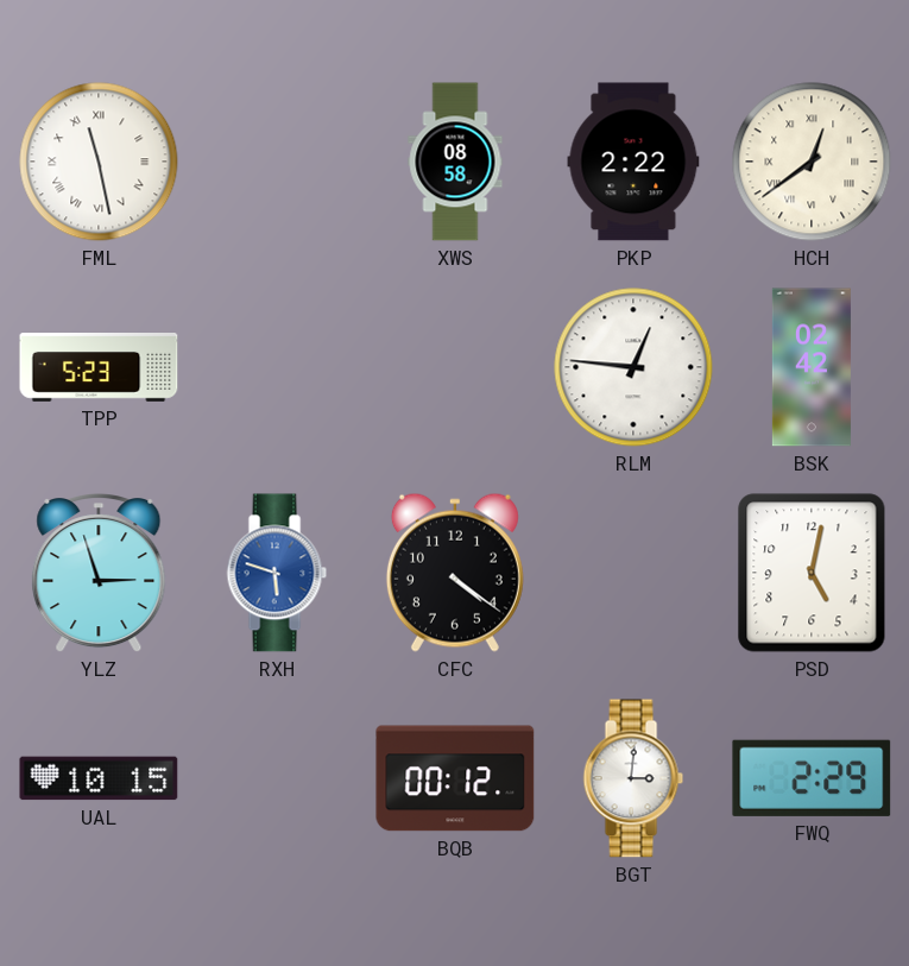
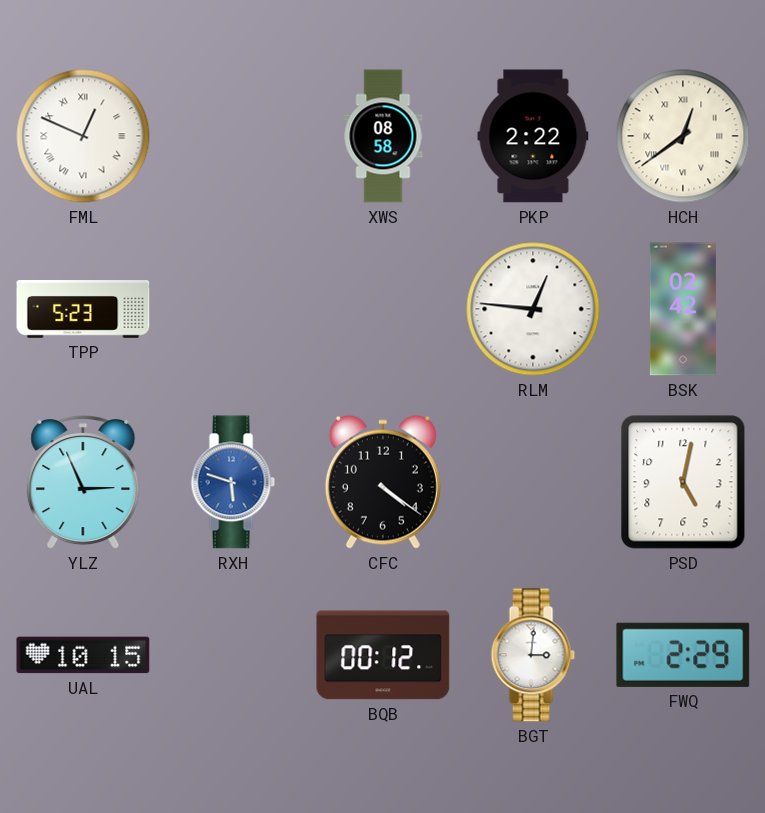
FML: 11:28 -> 12:49
YLZ: 2:57 -> 2:56
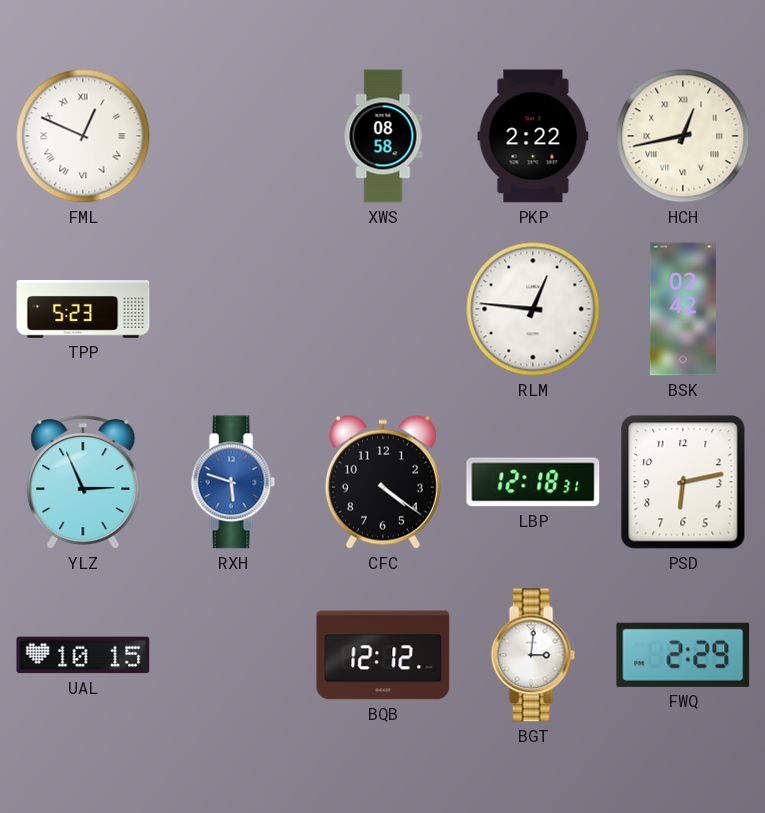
HCH: 12:39 -> 12:43
LBP: none -> 12:18
PSD: 5:02 -> 6:13
BQB: 00:12 -> 12:12
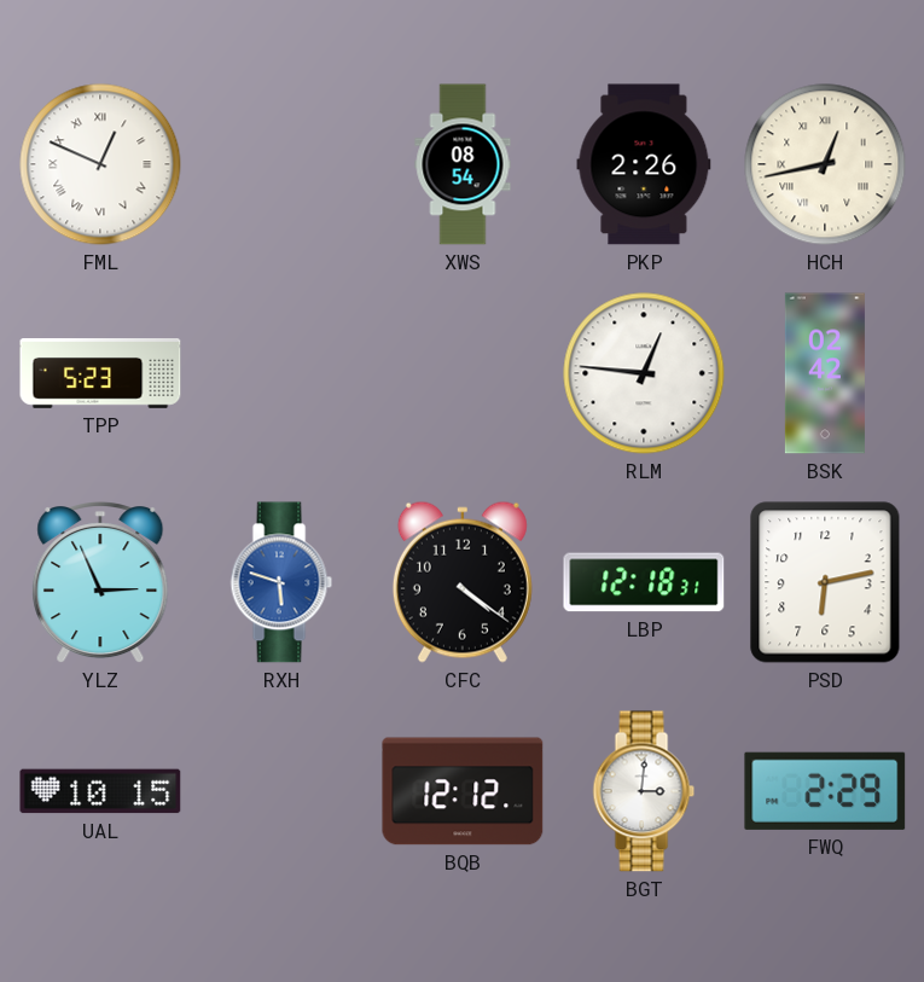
XWS: 08:58 -> 08:54
PKP: 2:22 -> 2:26
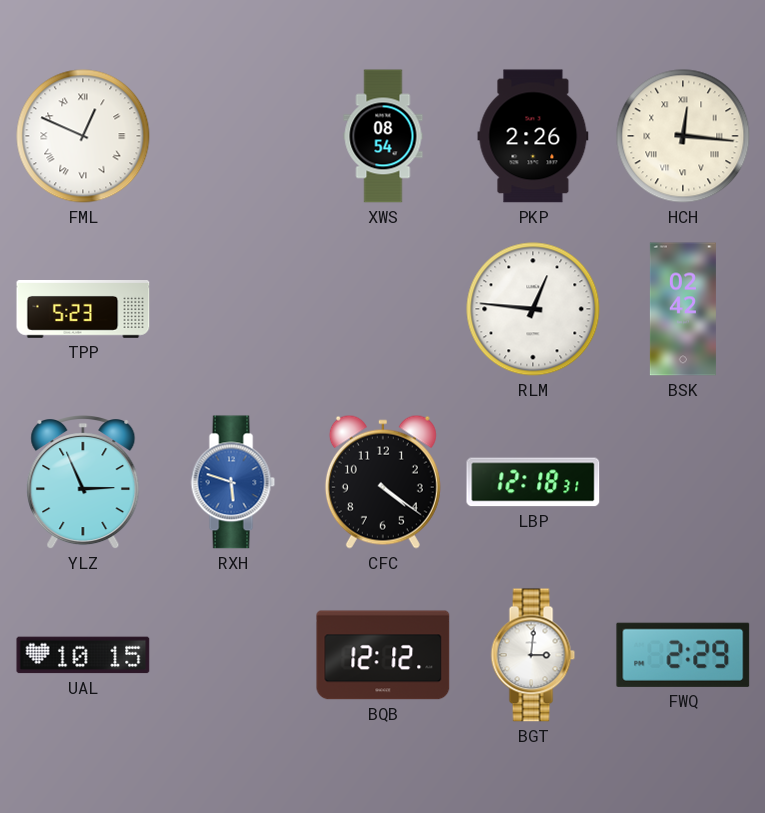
HCH: 12:43 -> 12:16
PSD: 6:13 -> none
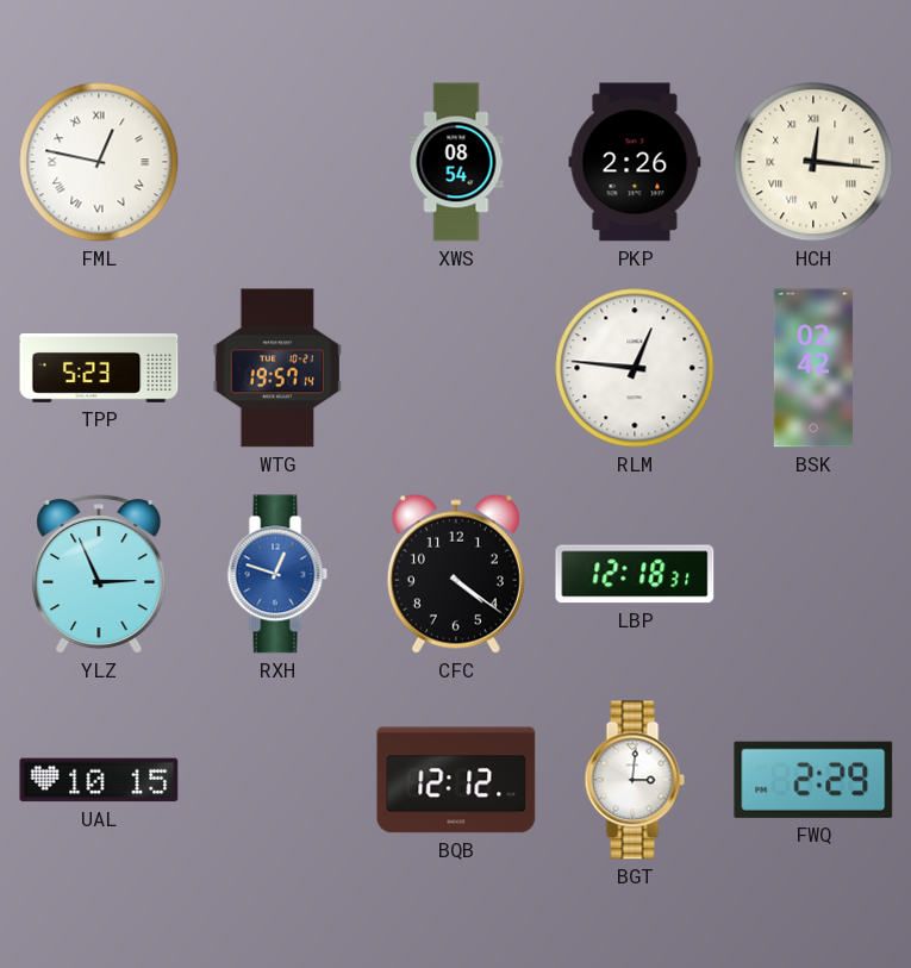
FML: 12:49 -> 12:47
WTG: none -> 19:57
RXH: 5:48 -> 12:48
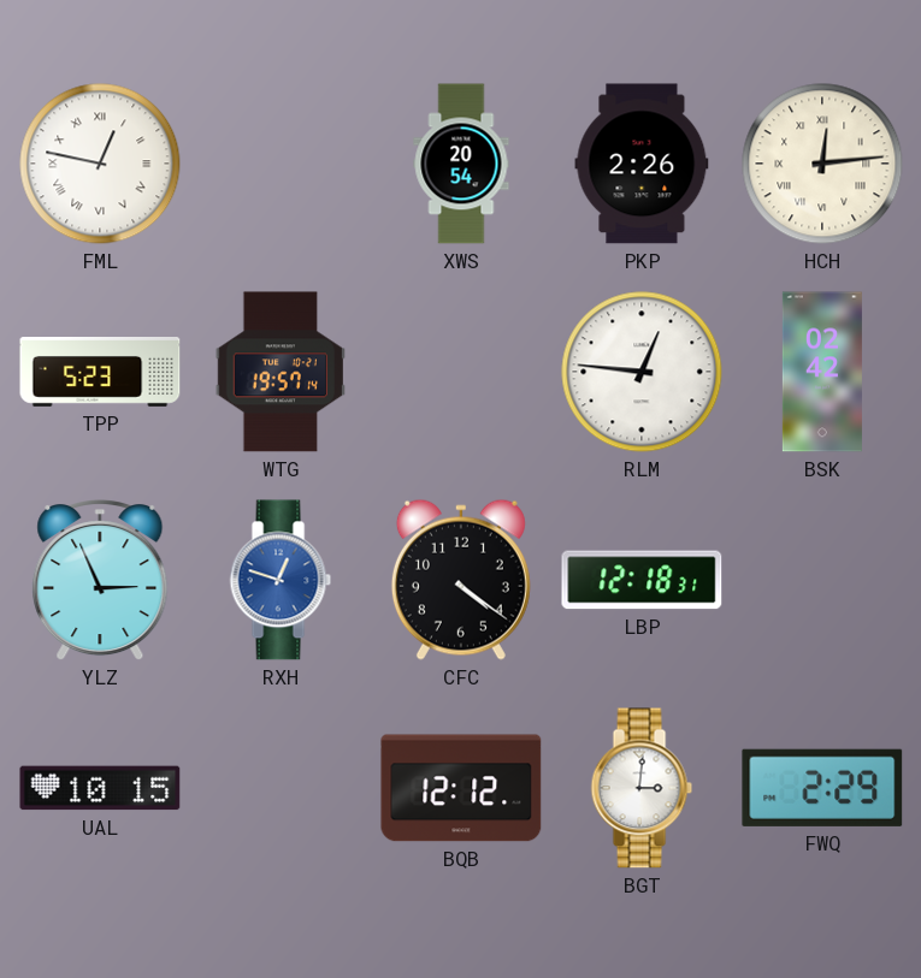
XWS: 08:54 -> 20:54
HCH: 12:16 -> 12:14
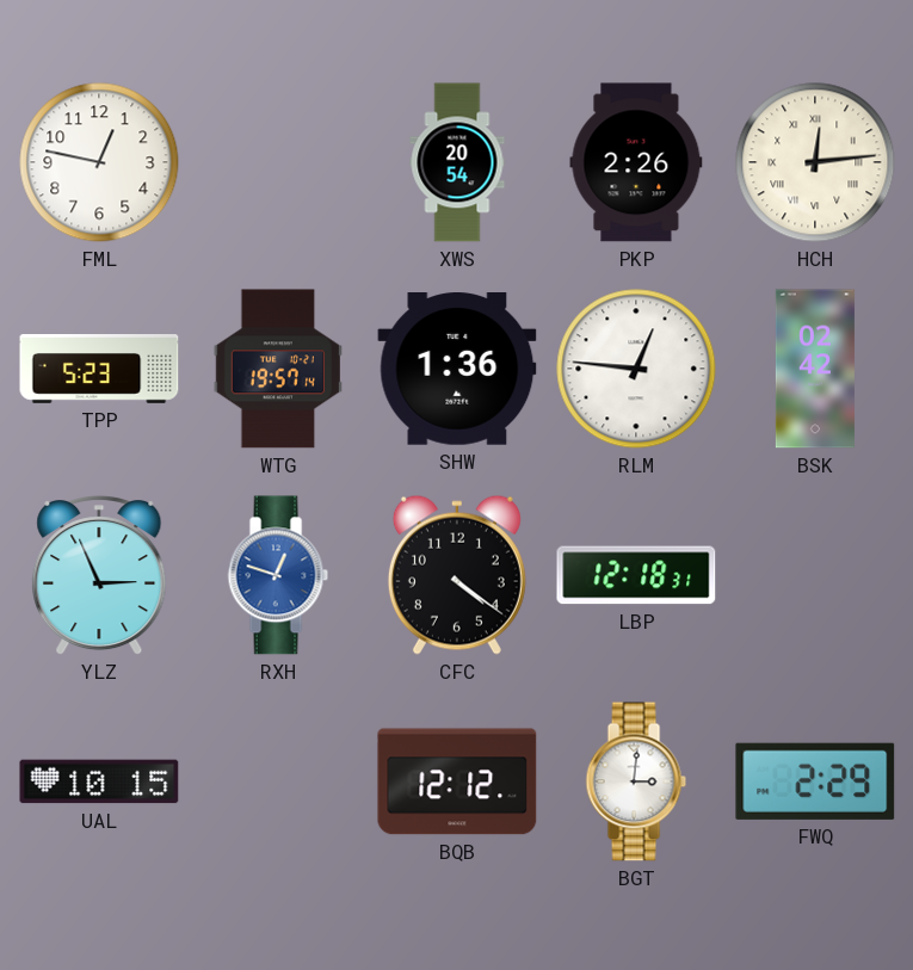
FML numerals: Roman -> Arabic
SHW: none -> 1:36
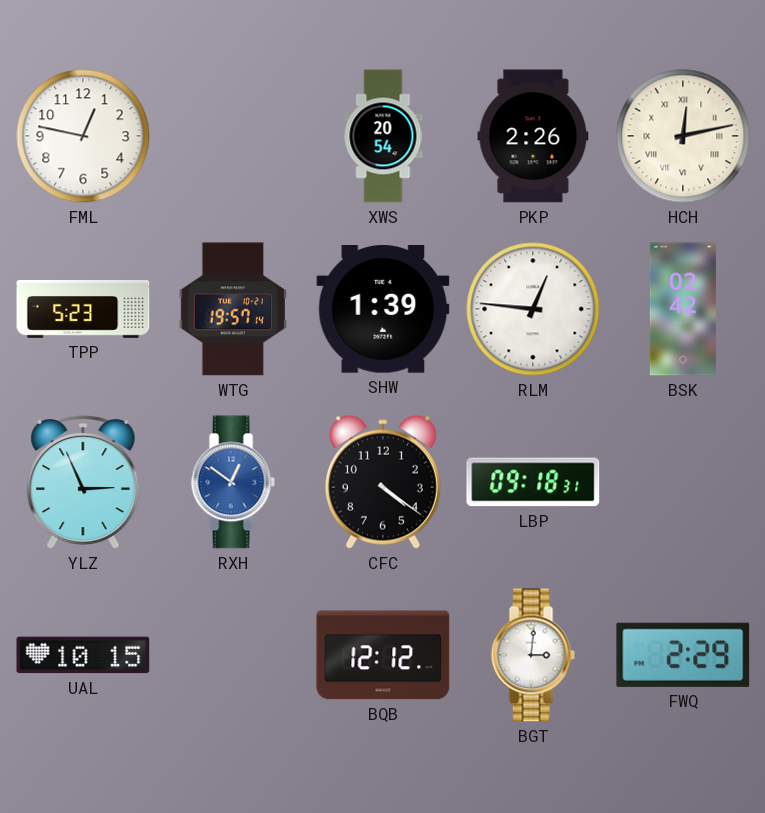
HCH: 12:14 -> 12:13
SHW: 1:36 -> 1:39
RXH: 12:48 -> 12:51
LBP: 12:18 -> 09:18
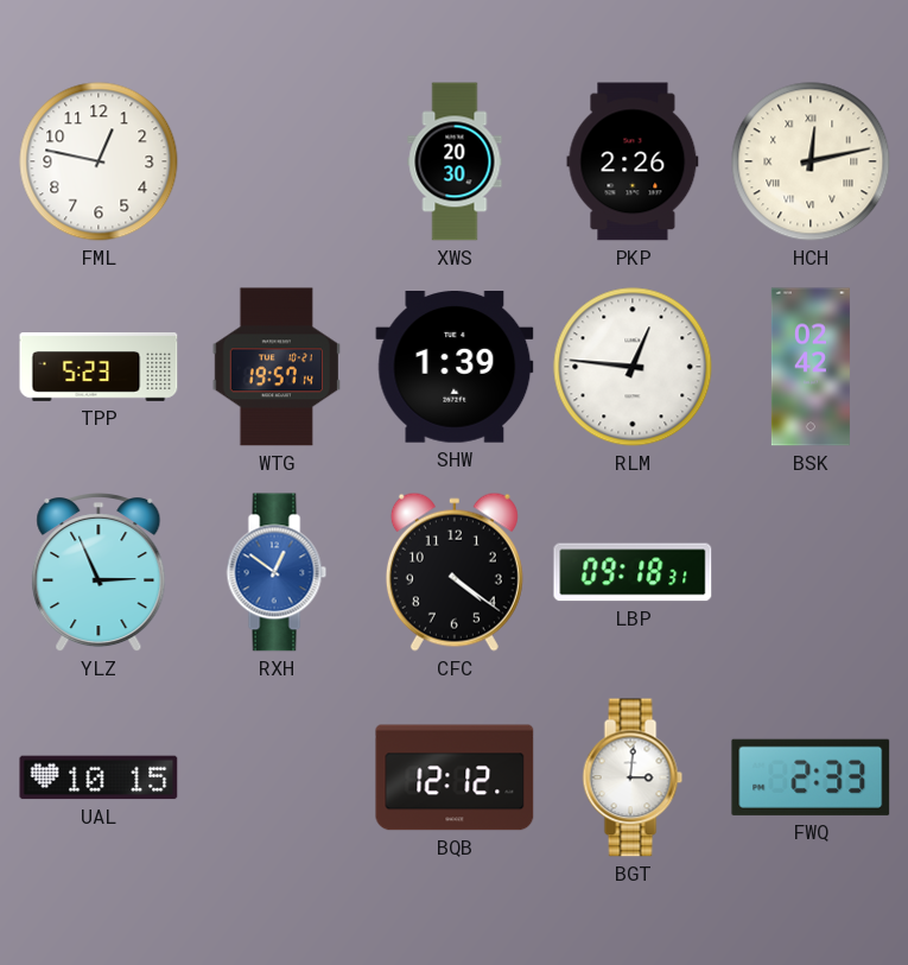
XWS: 20:54 -> 20:30
FWQ: 2:29 -> 2:33
